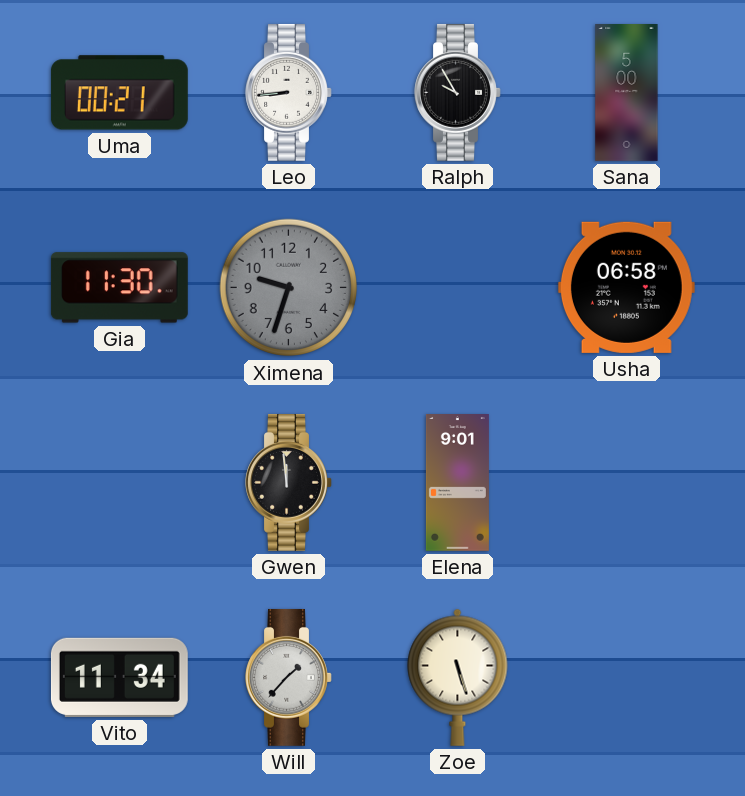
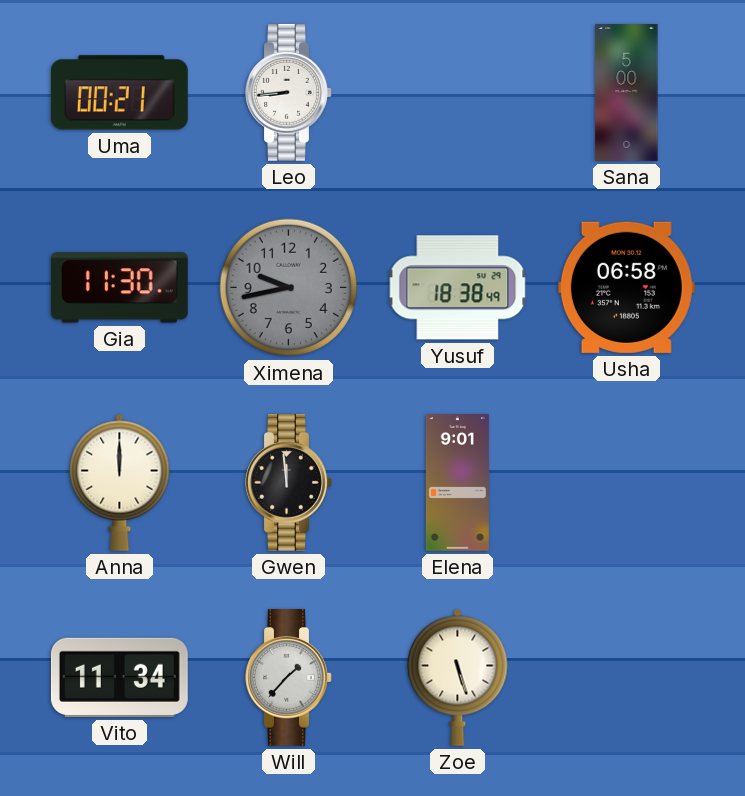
Ralph: 9:55 -> none
Ximena: 9:33 -> 9:43
Yusuf: none -> 18:38
Anna: none -> 12:00
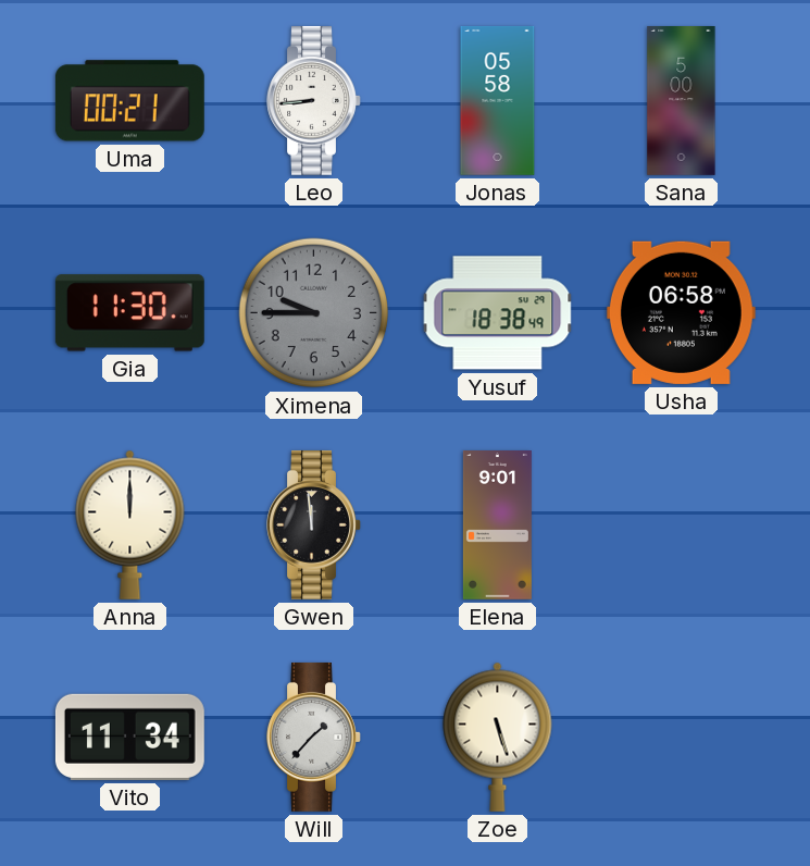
Jonas: none -> 05:58
Ximena: 9:43 -> 9:45
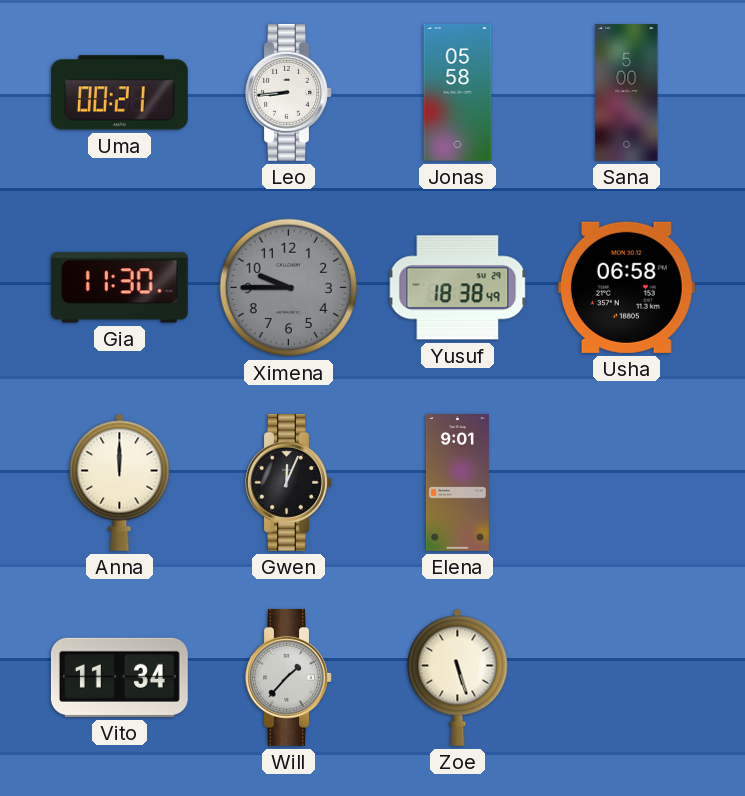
Gwen: 11:59 -> 12:04
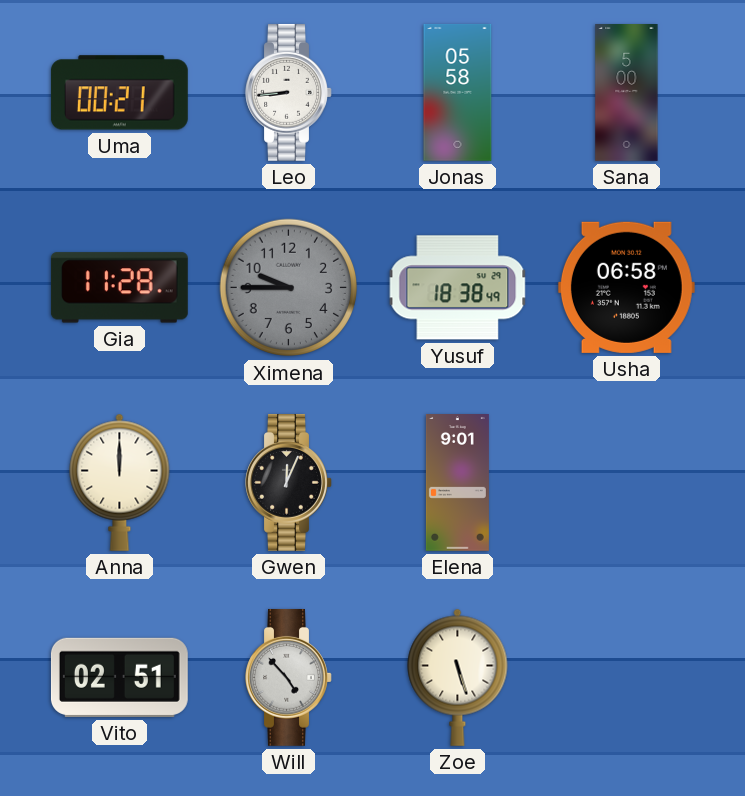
Gia: 11:30 -> 11:28
Vito: 11:34 -> 02:51
Will: 1:37 -> 4:53
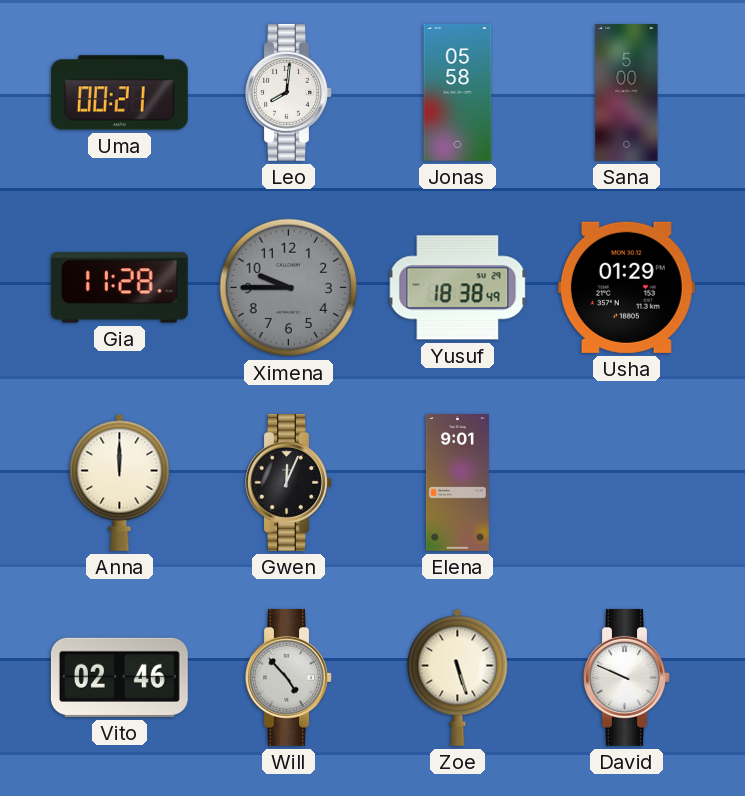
Leo: 8:44 -> 8:01
Usha: 06:58 -> 01:29
Vito: 02:51 -> 02:46
David: none -> 9:49
